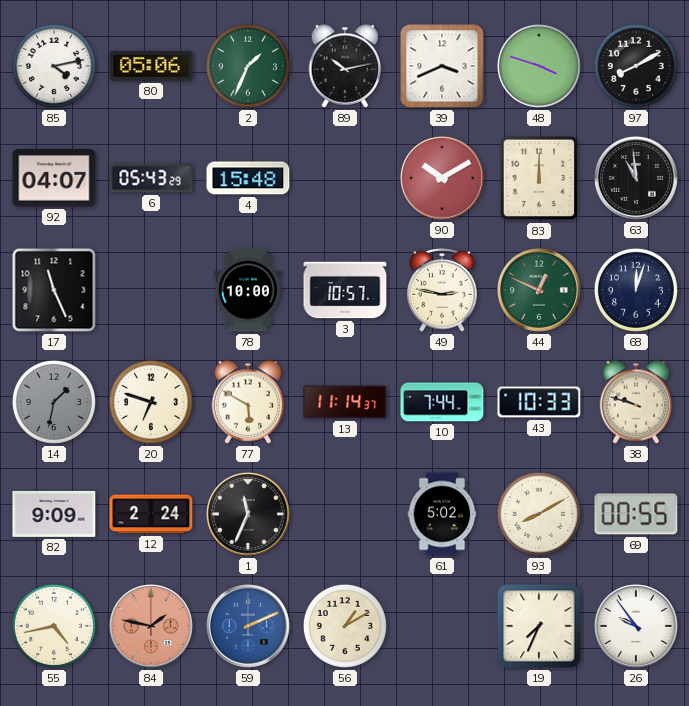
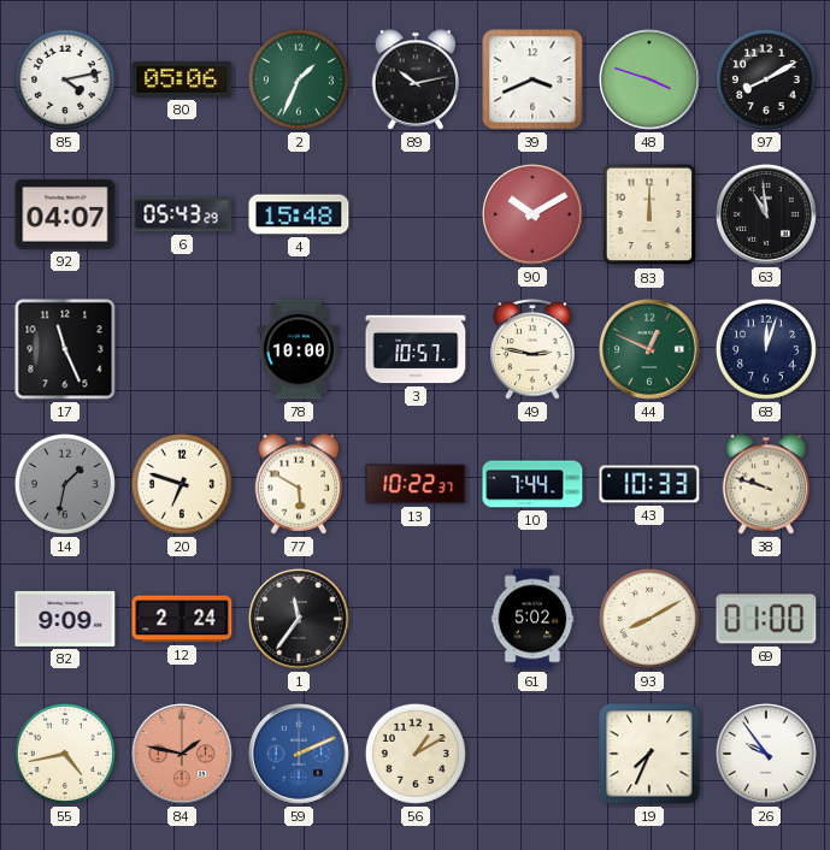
13: 11:14 -> 10:22
1: 11:34 -> 11:36
69: 00:55 -> 01:00
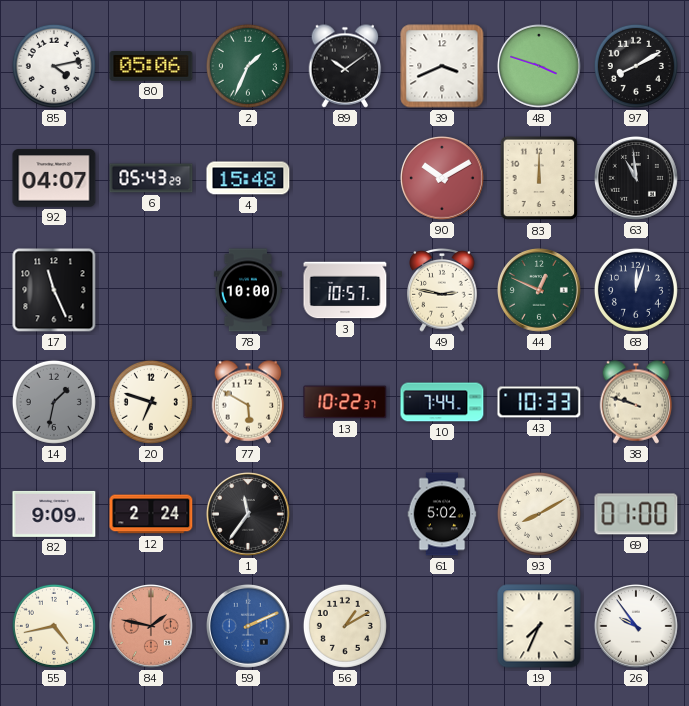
89: 10:13 -> 10:09
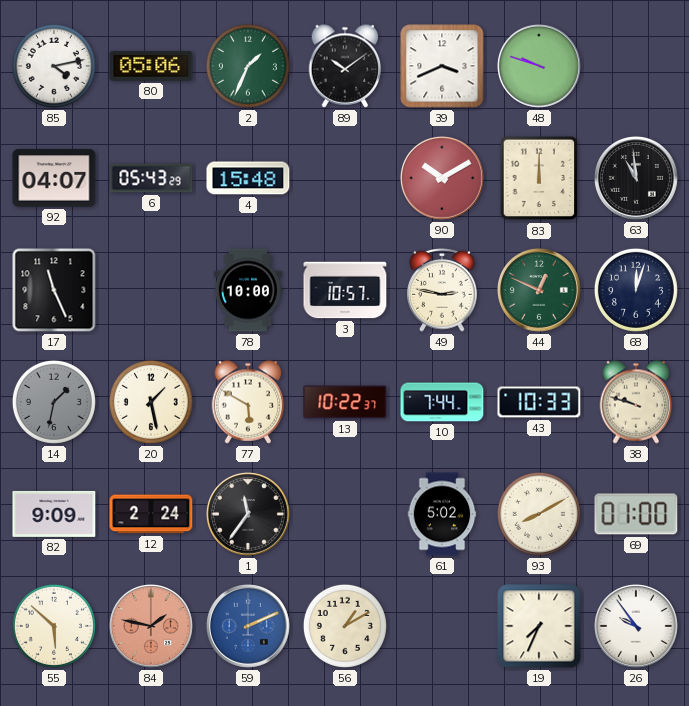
48: 3:48 -> 9:48
97: 8:10 -> none
20: 6:48 -> 1:28
55: 4:43 -> 5:52
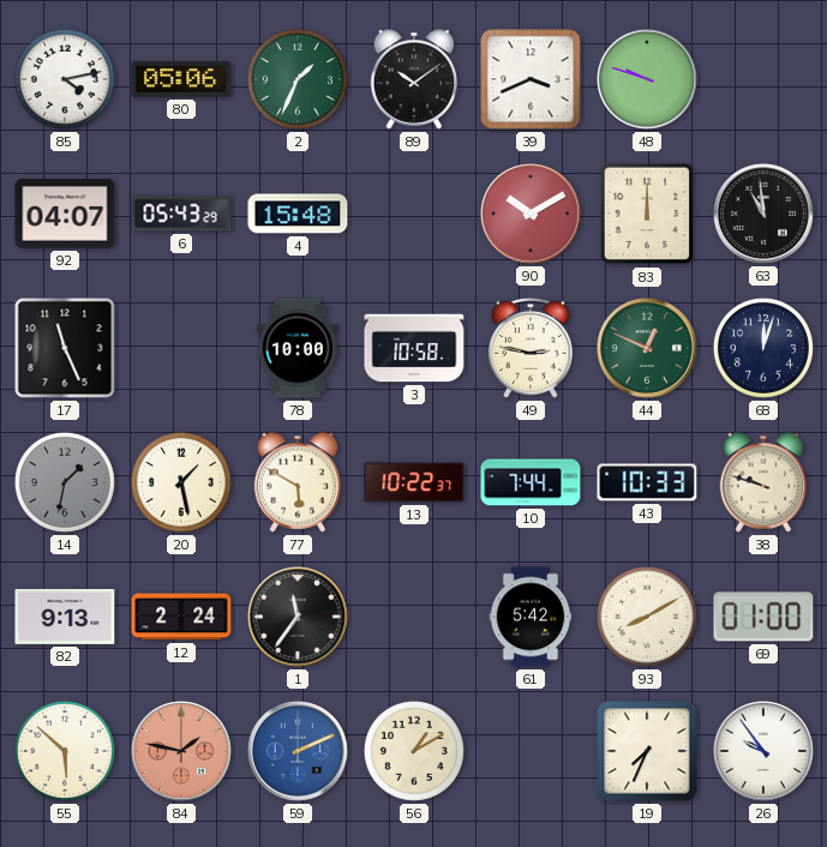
3: 10:57 -> 10:58
82: 9:09 -> 9:13
61: 5:02 -> 5:42
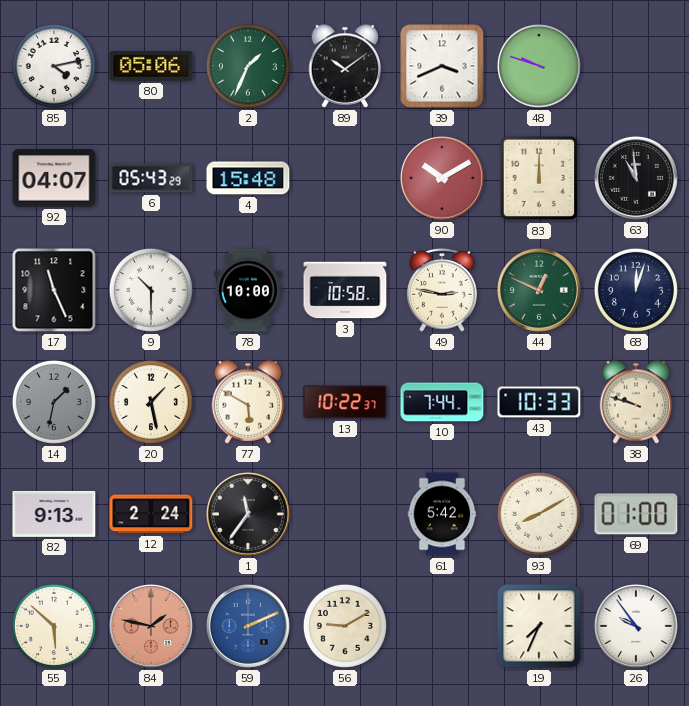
9: none -> 10:30
56: 1:10 -> 9:10
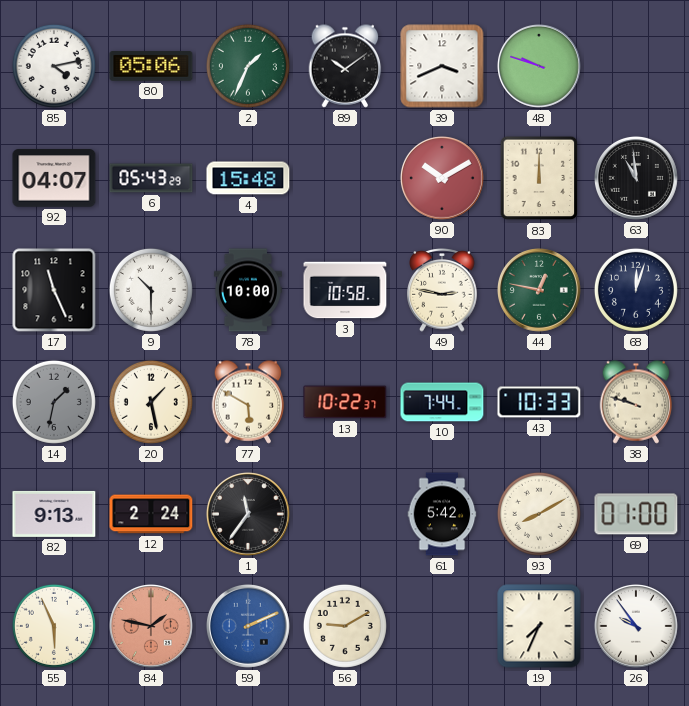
44: 12:49 -> 12:47
55: 5:52 -> 5:56
